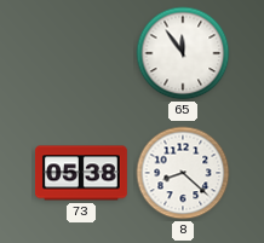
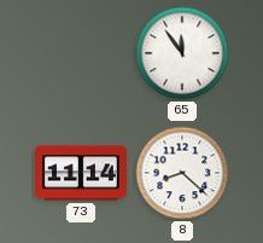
73: 05:38 -> 11:14
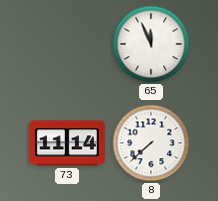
65: 11:54 -> 11:56
8: 8:22 -> 7:38
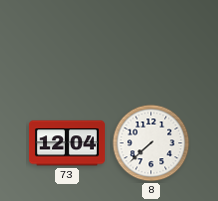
65: 11:56 -> none
73: 11:14 -> 12:04
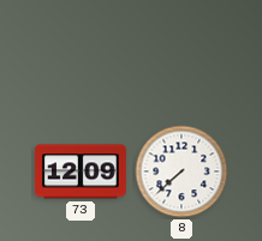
73: 12:04 -> 12:09
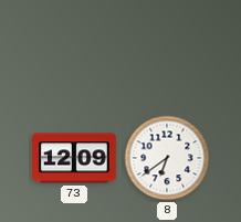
8: 7:38 -> 6:39
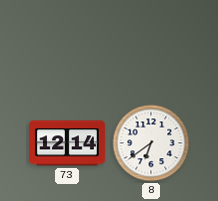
73: 12:09 -> 12:14
